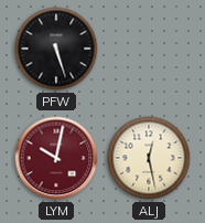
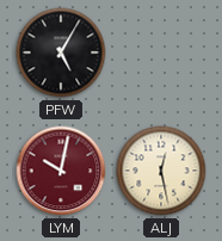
PFW: 5:27 -> 5:05
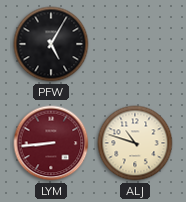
LYM: 10:02 -> 8:44
ALJ: 12:28 -> 10:48
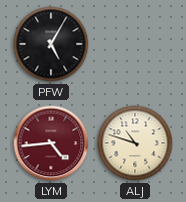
LYM: 8:44 -> 4:44
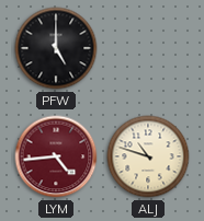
PFW: 5:05 -> 5:00
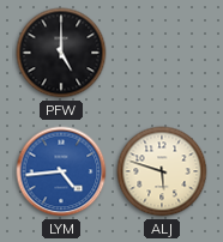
LYM dial: burgundy -> blue
ALJ: 10:48 -> 5:48
